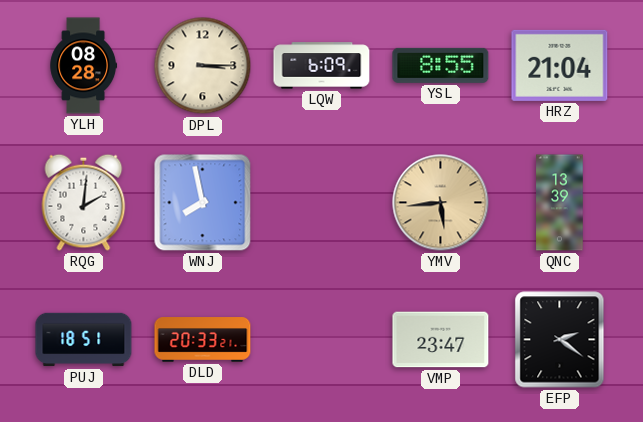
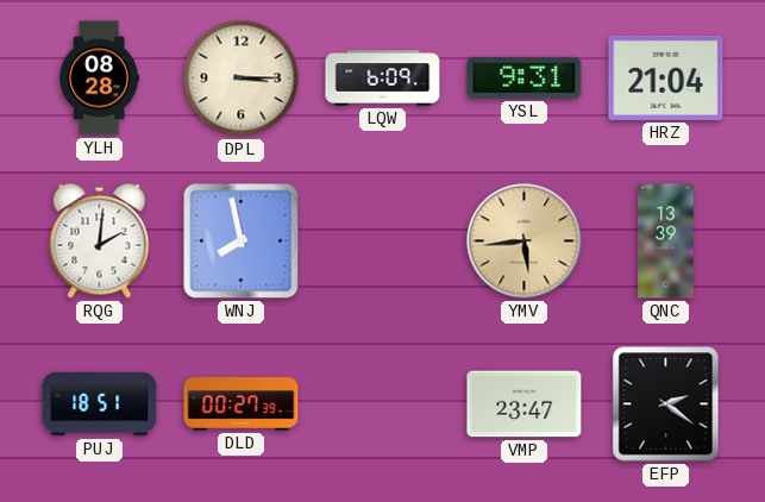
YSL: 8:55 -> 9:31
DLD: 20:33 -> 00:27
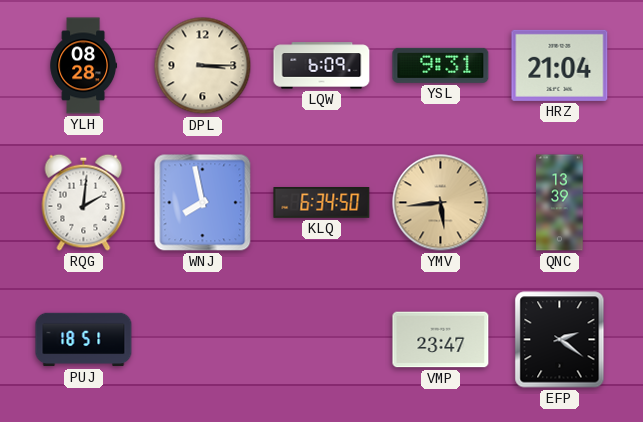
KLQ: none -> 6:34
DLD: 00:27 -> none
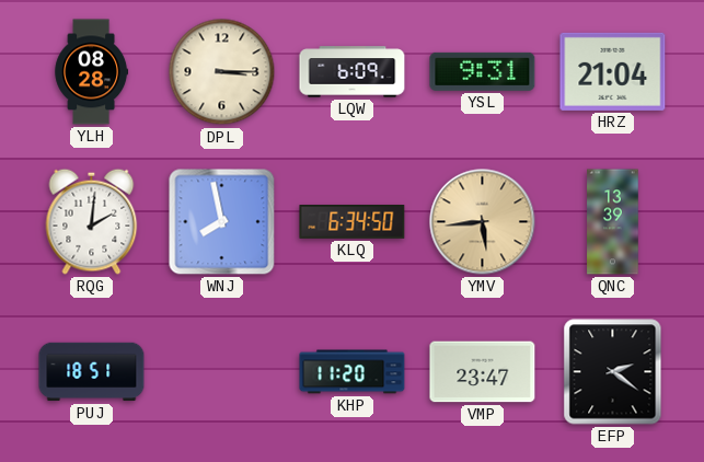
KHP: none -> 11:20
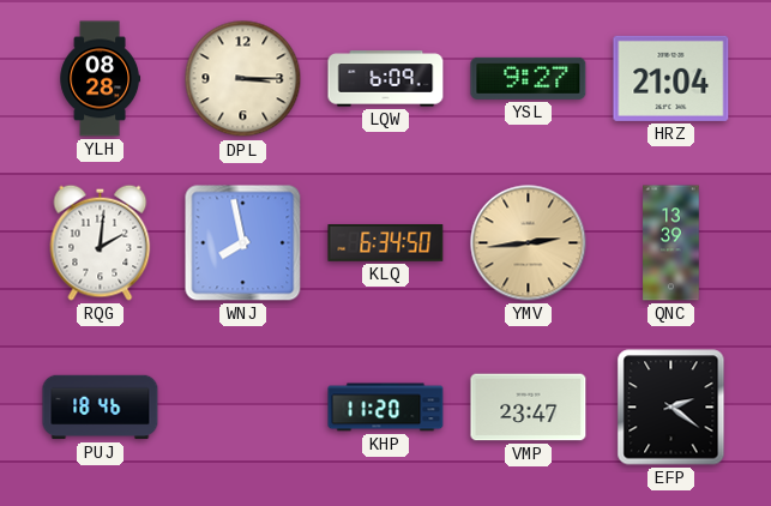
YSL: 9:31 -> 9:27
YMV: 5:44 -> 2:44
PUJ: 18:51 -> 18:46
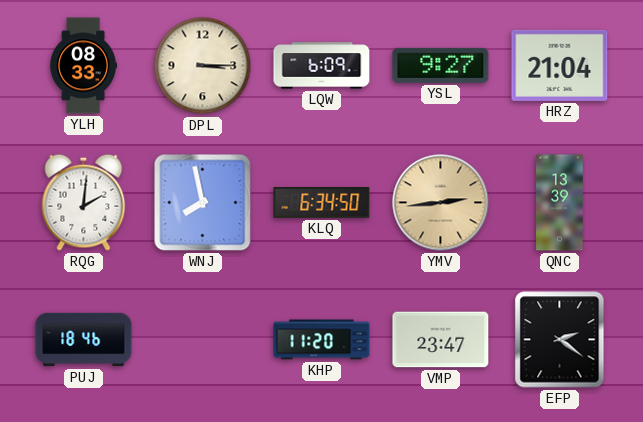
YLH: 08:28 -> 08:33
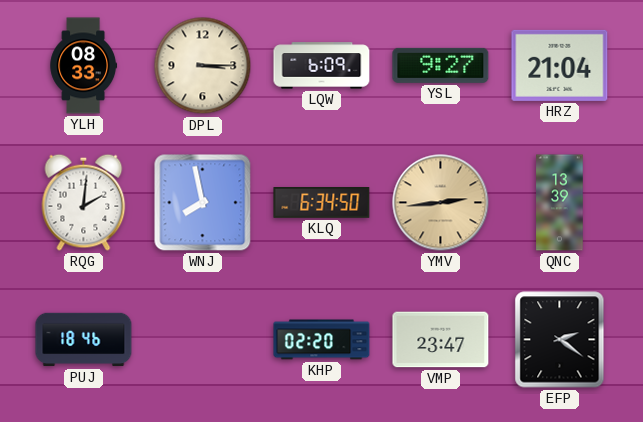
KHP: 11:20 -> 02:20
